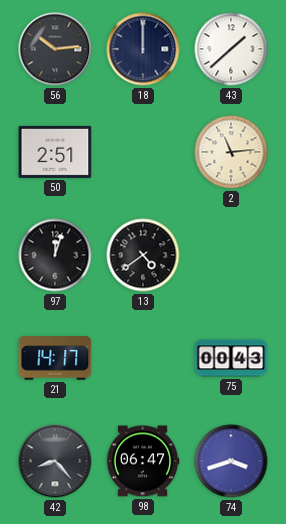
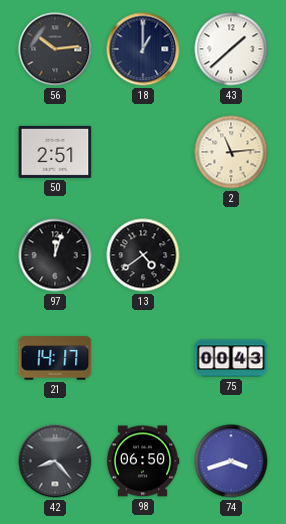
18: 12:00 -> 1:00
98: 06:47 -> 06:50
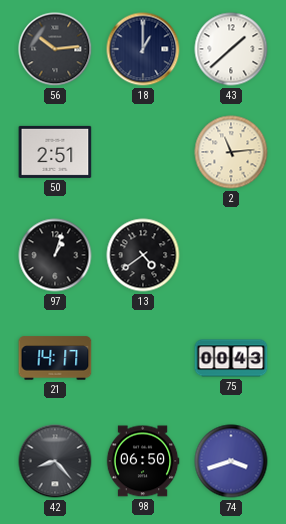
97: 12:03 -> 1:03
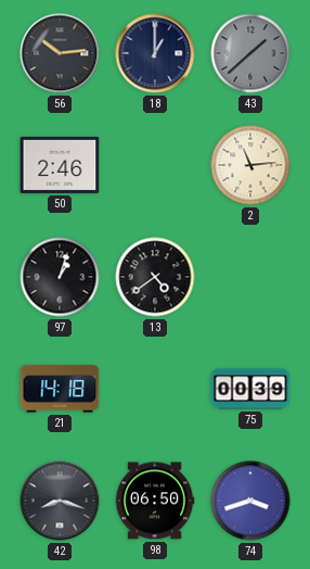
43 dial: white -> grey
50: 2:51 -> 2:46
21: 14:17 -> 14:18
75: 00:43 -> 00:39
42: 8:23 -> 8:18
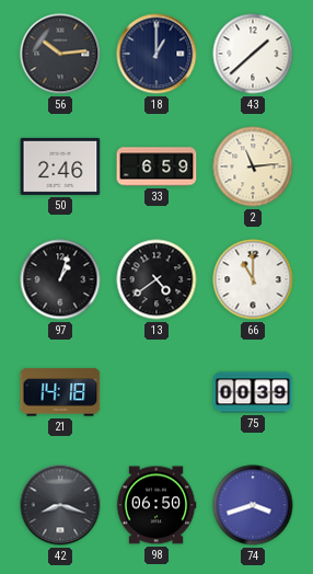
43 dial: grey -> white
33: none -> 6:59
66: none -> 11:00
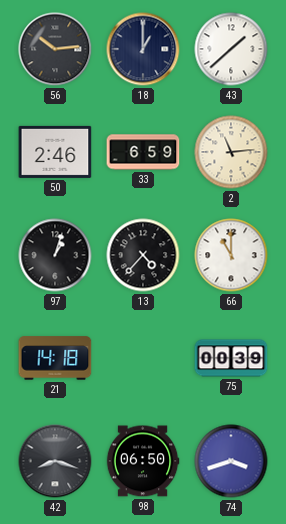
13: 4:39 -> 4:37
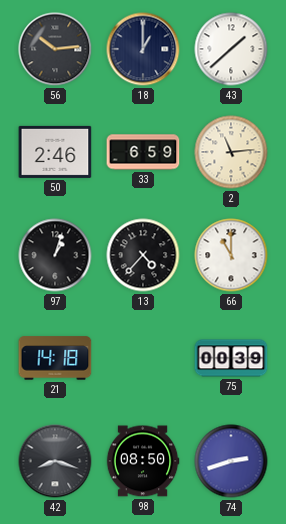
98: 06:50 -> 08:50
74: 3:42 -> 2:42
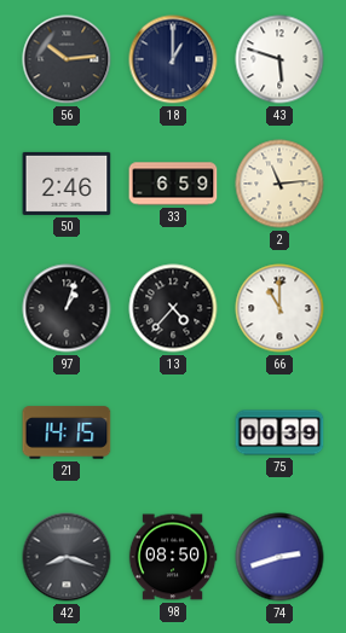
43: 1:38 -> 5:48
21: 14:18 -> 14:15
